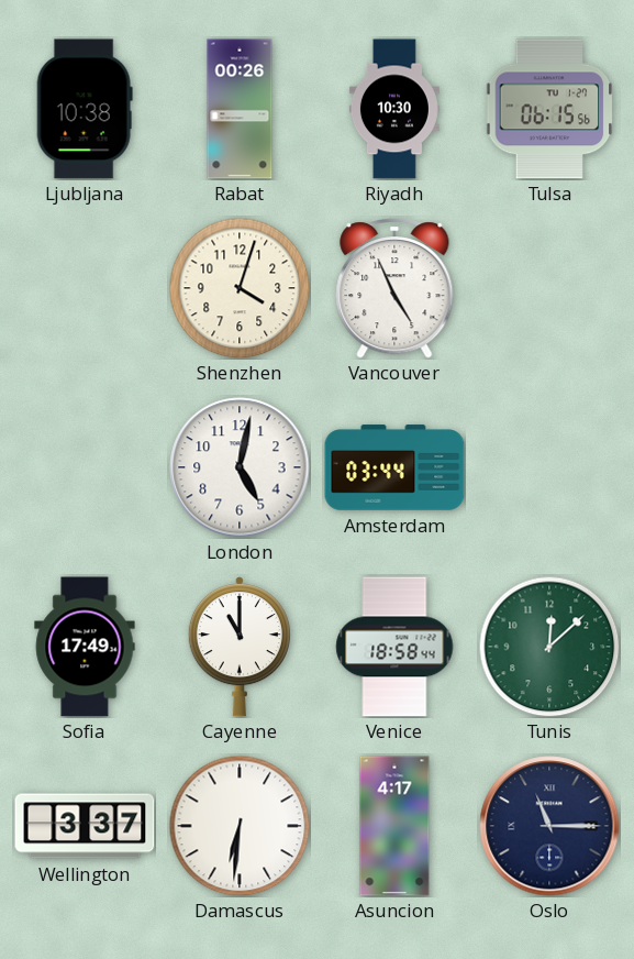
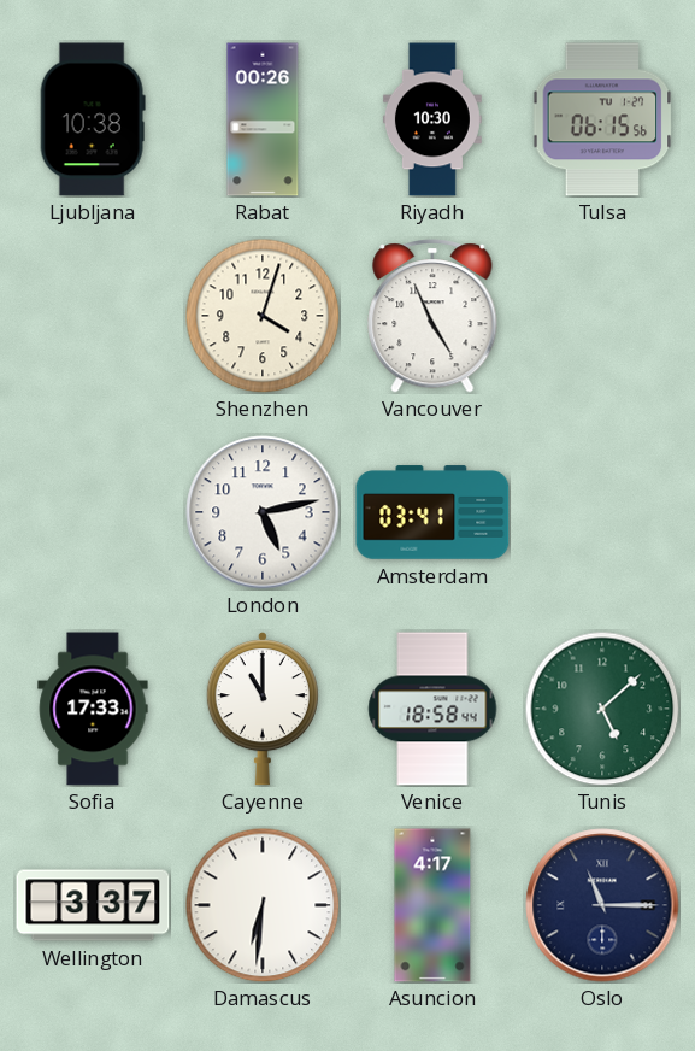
London: 5:02 -> 5:13
Amsterdam: 03:44 -> 03:41
Sofia: 17:49 -> 17:33
Tunis: 12:08 -> 5:08
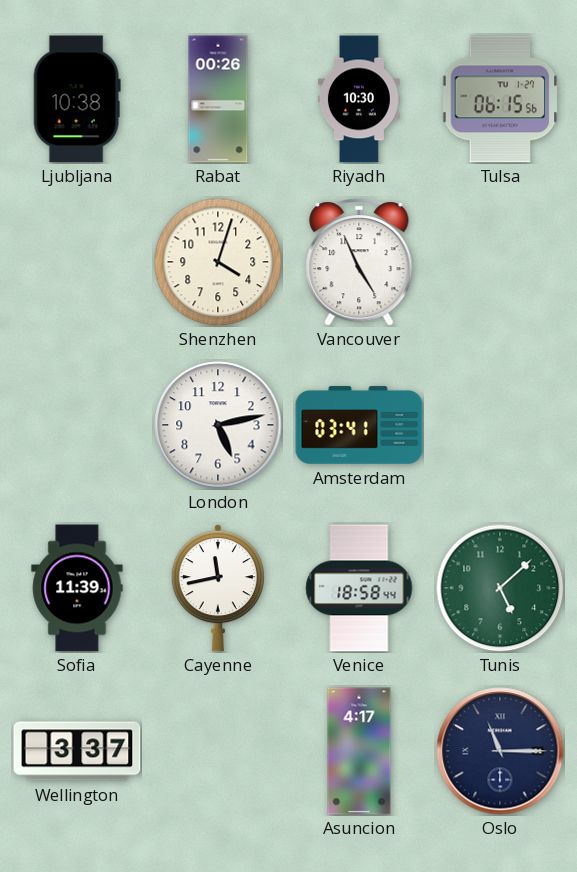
Sofia: 17:33 -> 11:39
Cayenne: 11:00 -> 11:43
Damascus: 6:31 -> none
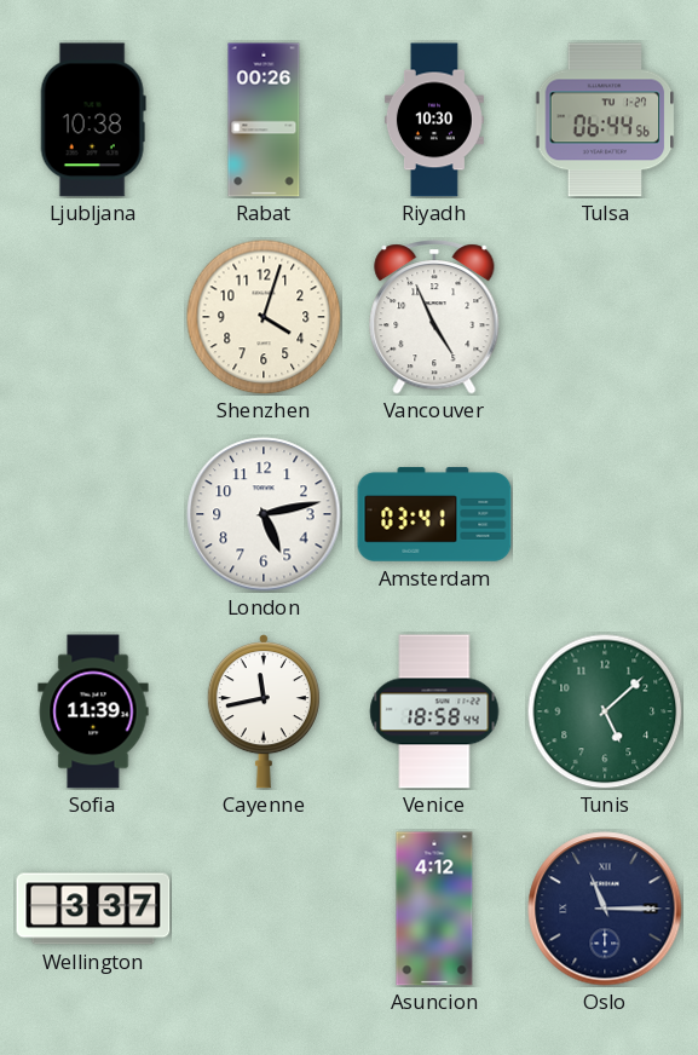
Tulsa: 06:15 -> 06:44
Asuncion: 4:17 -> 4:12
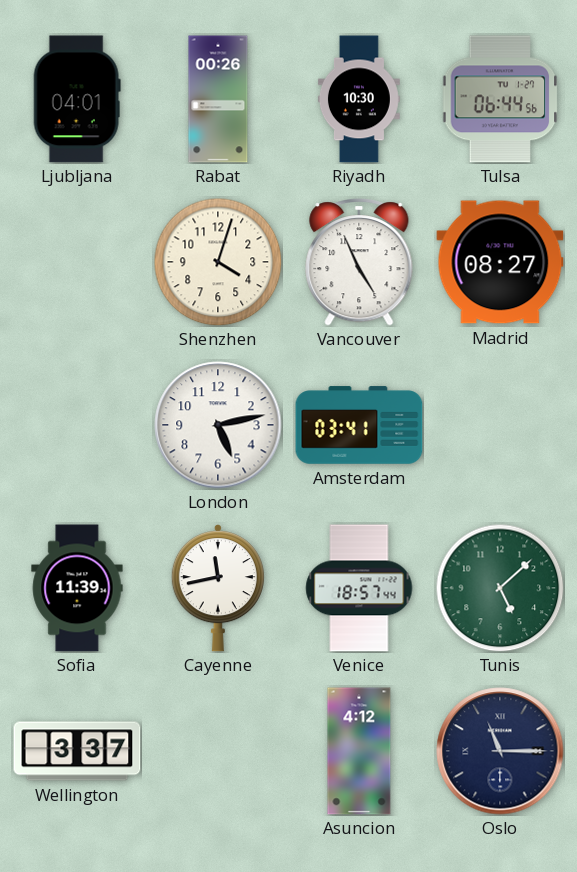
Ljubljana: 10:38 -> 04:01
Madrid: none -> 08:27
Venice: 18:58 -> 18:57
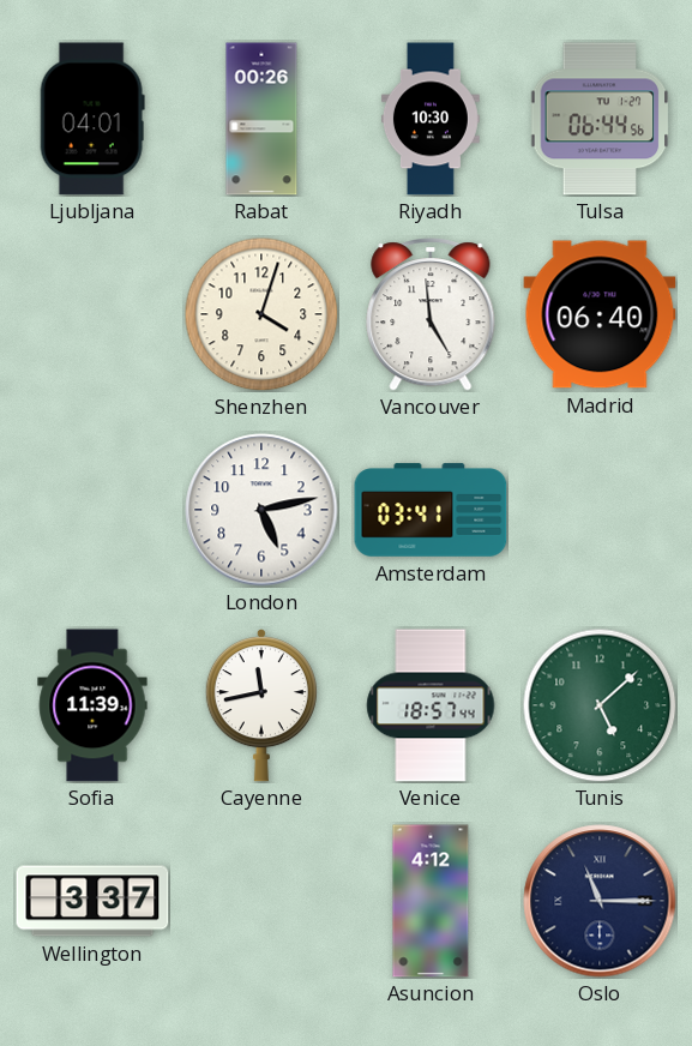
Vancouver: 4:56 -> 4:59
Madrid: 08:27 -> 06:40
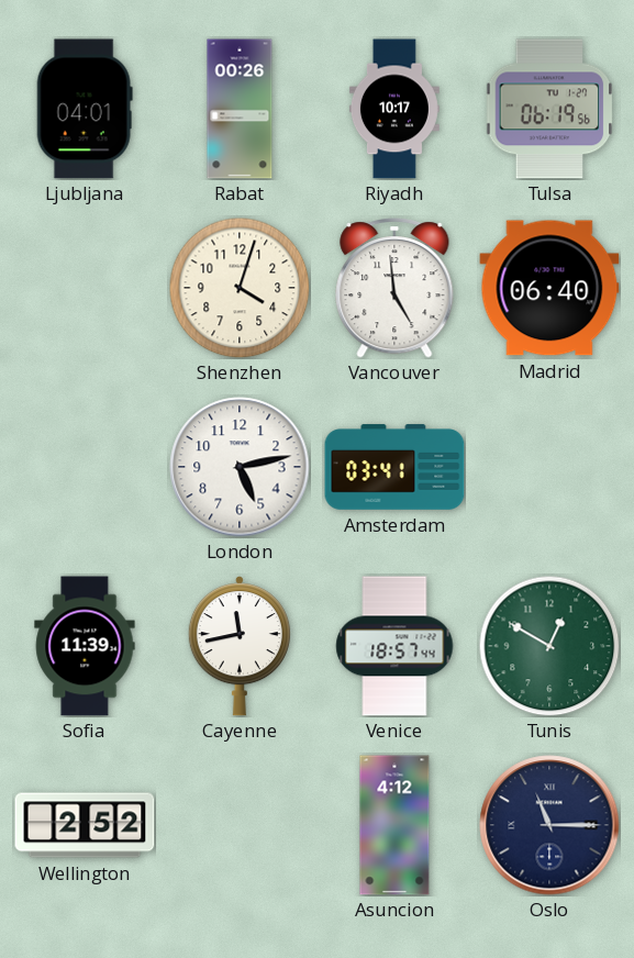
Riyadh: 10:30 -> 10:17
Tulsa: 06:44 -> 06:19
Tunis: 5:08 -> 12:50
Wellington: 3:37 -> 2:52
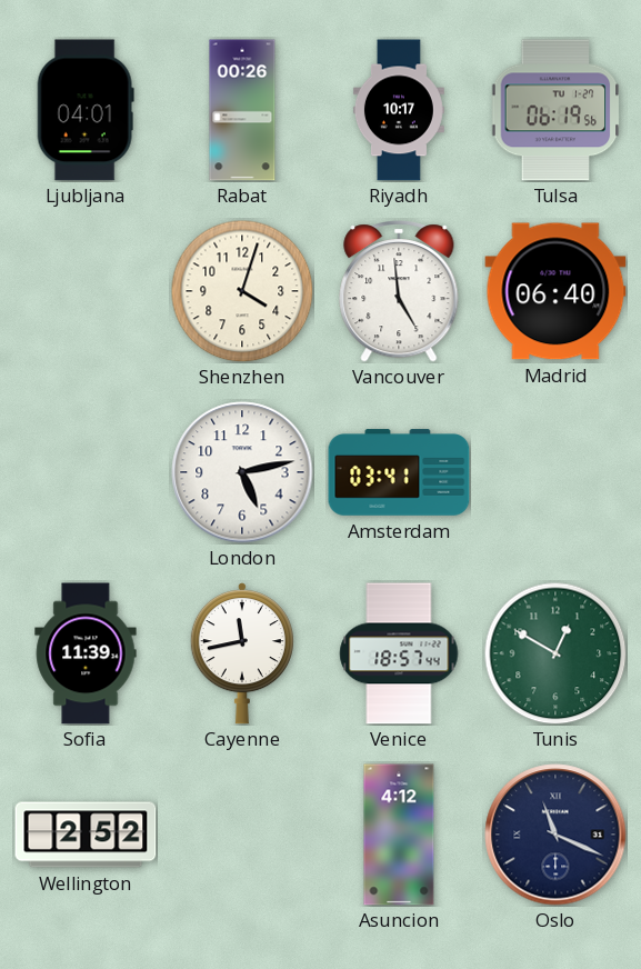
Oslo: 11:15 -> 11:19
